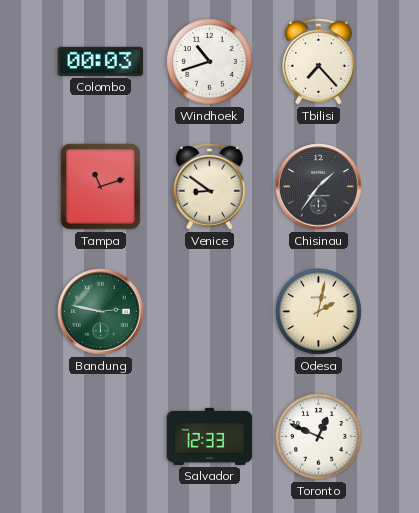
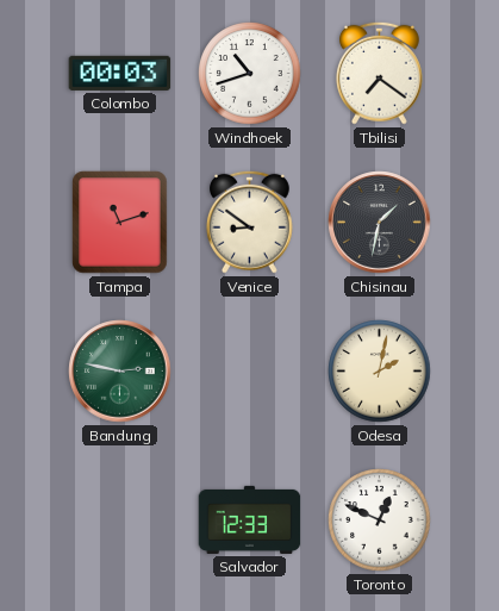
Tbilisi: 7:23 -> 7:21
Chisinau: 1:36 -> 1:32
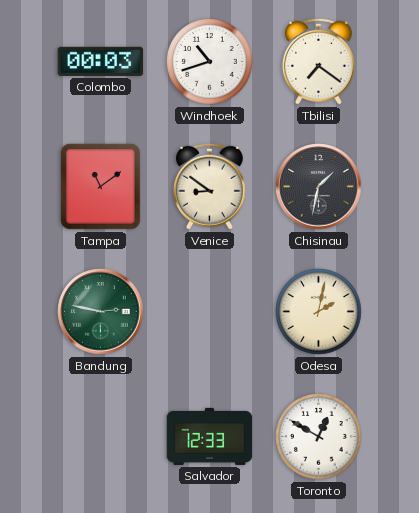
Tampa: 11:12 -> 11:09
Toronto: 12:49 -> 12:50
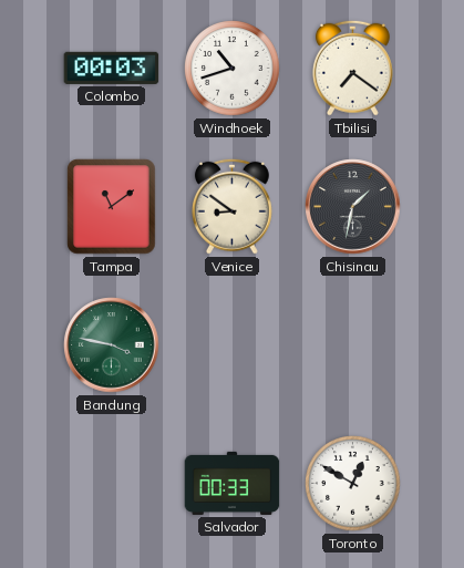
Bandung: 2:47 -> 3:47
Odesa: 2:02 -> none
Salvador: 12:33 -> 00:33
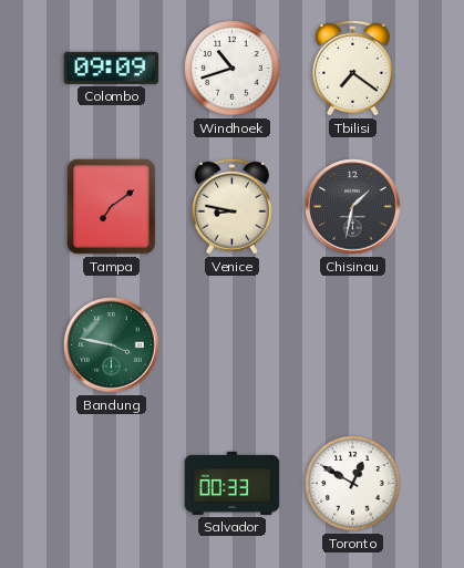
Colombo: 00:03 -> 09:09
Tampa: 11:09 -> 7:09
Venice: 8:51 -> 8:47
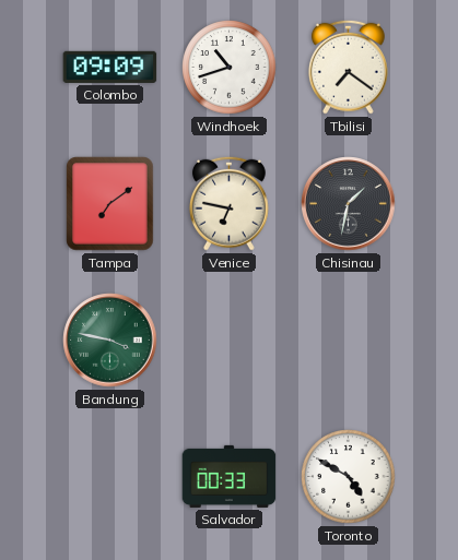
Venice: 8:47 -> 6:47
Toronto: 12:50 -> 4:50
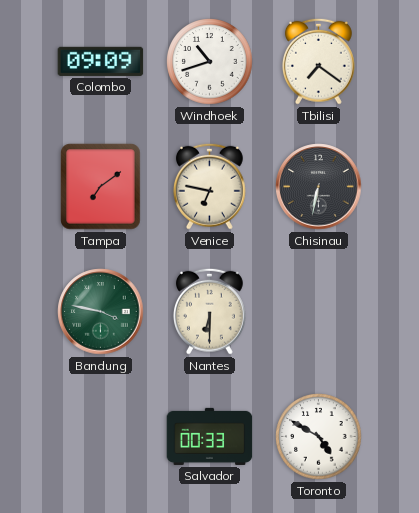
Chisinau: 1:32 -> 6:32
Nantes: none -> 6:30
